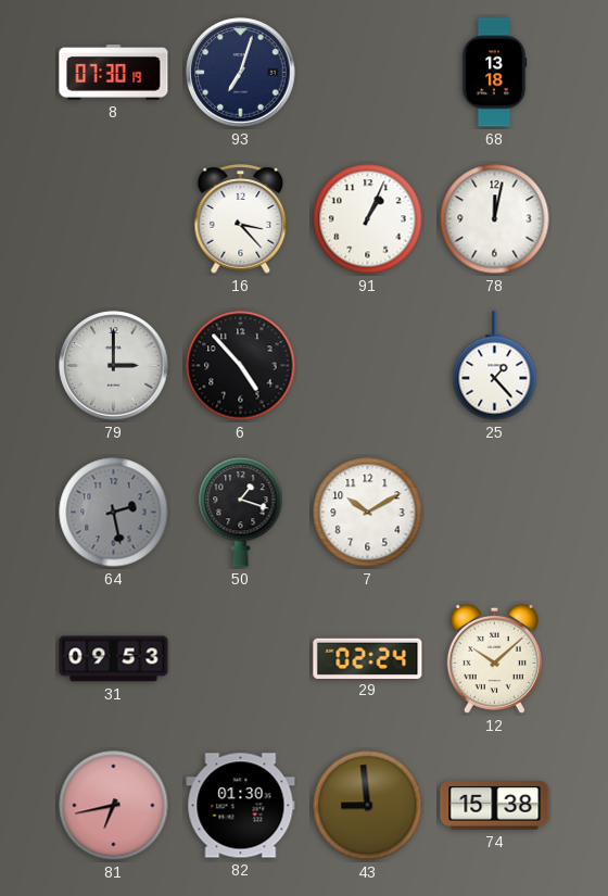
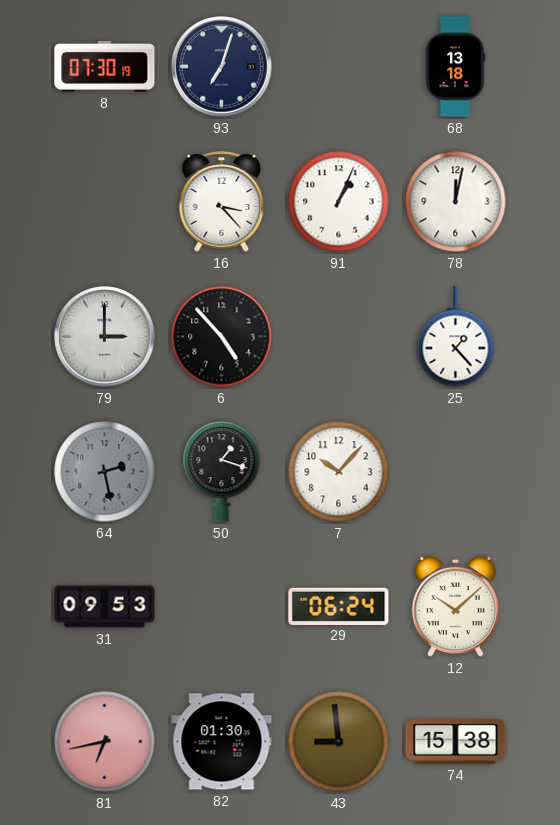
7: 10:10 -> 10:07
29: 02:24 -> 06:24
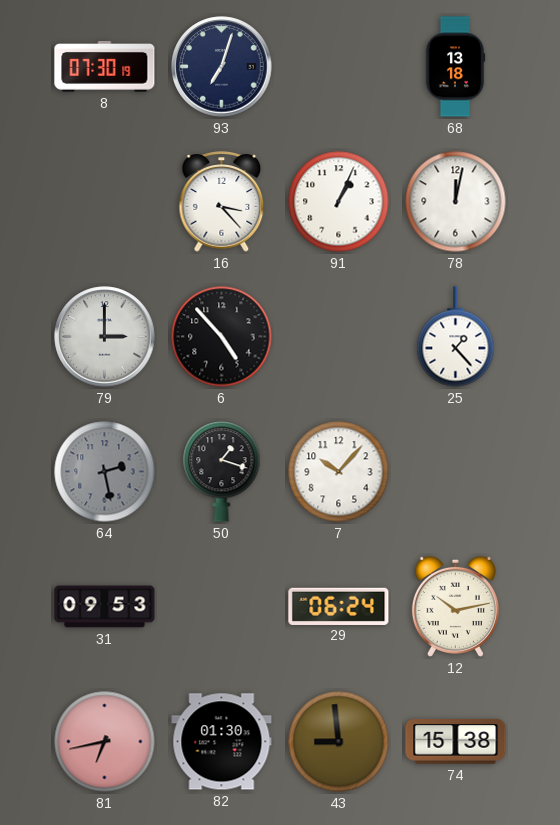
12: 10:08 -> 10:13
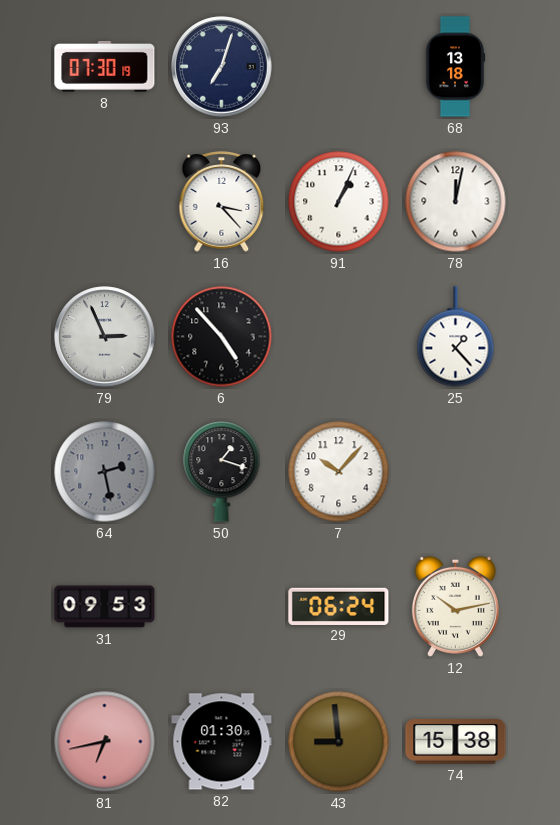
79: 3:00 -> 2:56
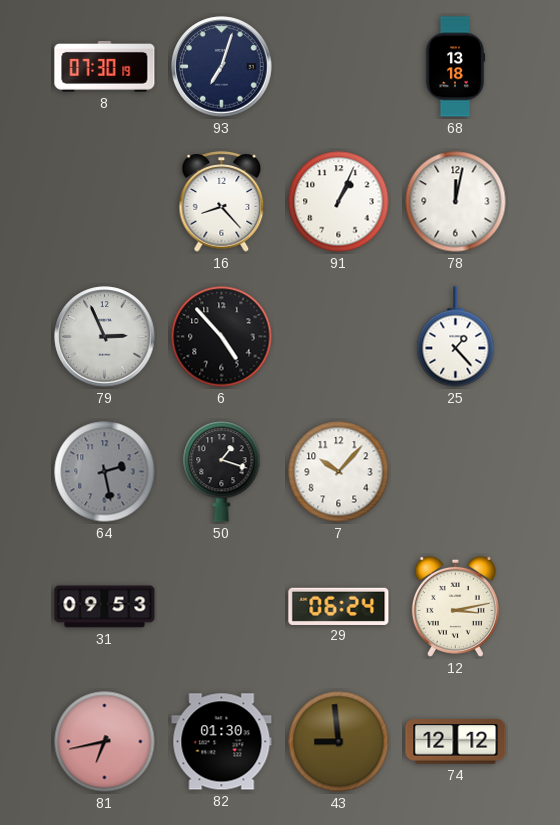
16: 3:23 -> 8:23
12: 10:13 -> 3:13
74: 15:38 -> 12:12
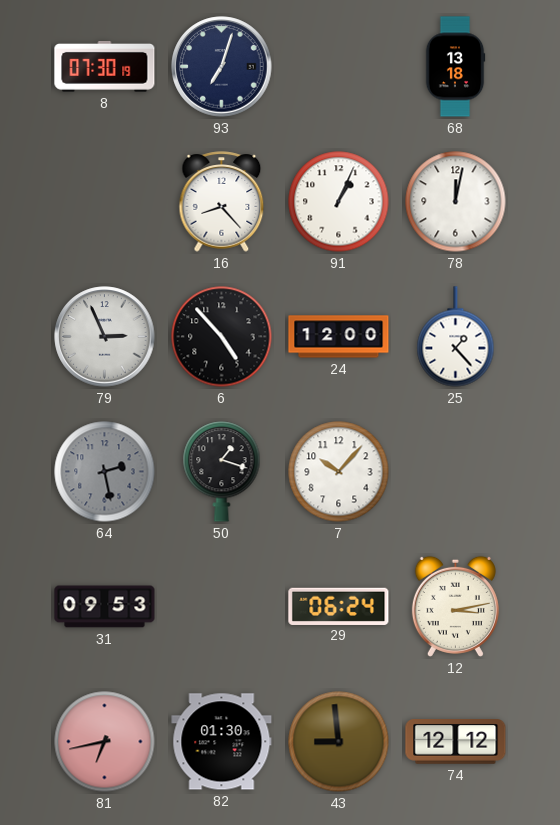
24: none -> 12:00
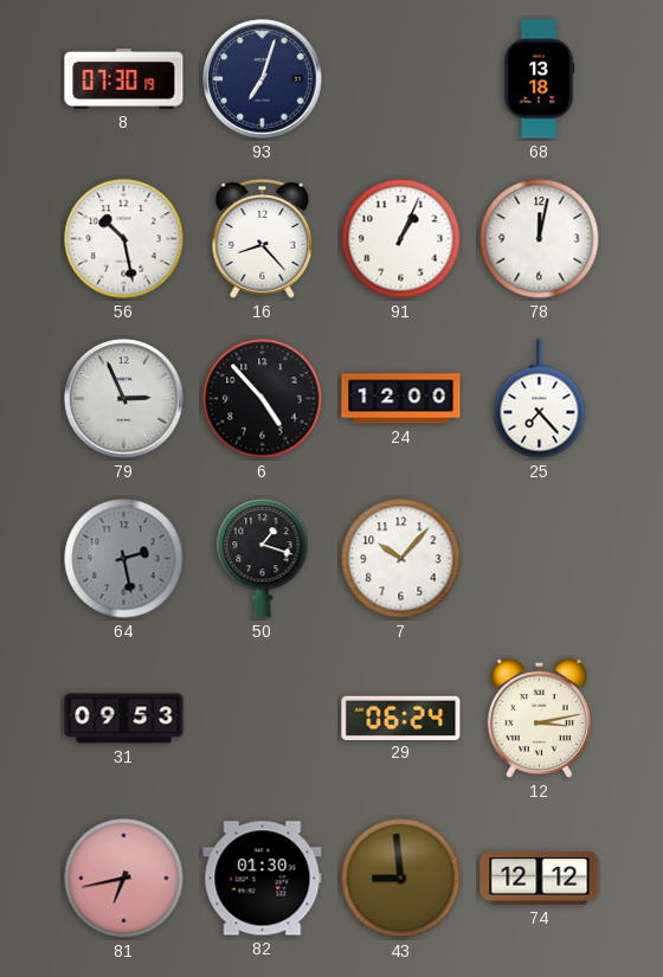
56: none -> 10:28
25: 1:23 -> 7:23
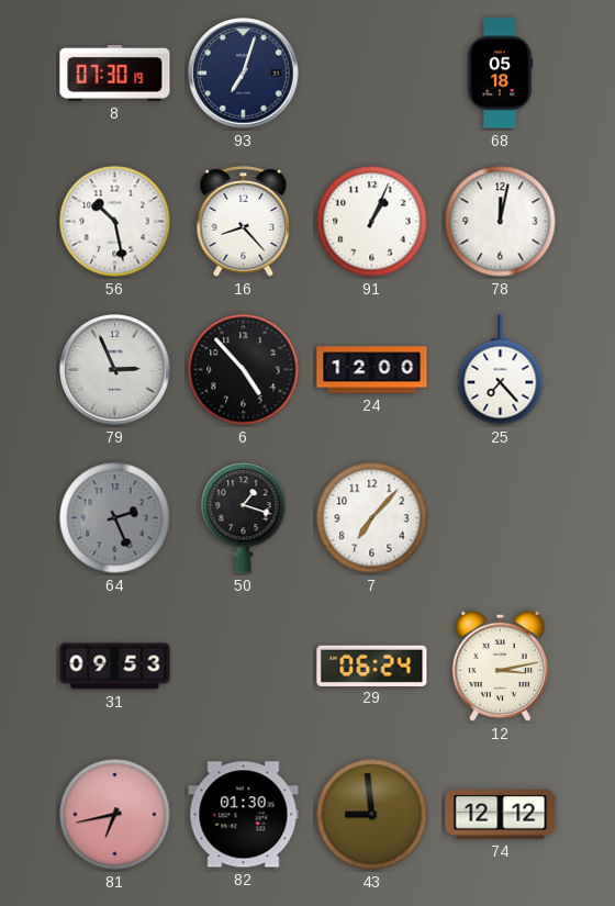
68: 13:18 -> 05:18
64: 2:28 -> 2:26
7: 10:07 -> 7:07
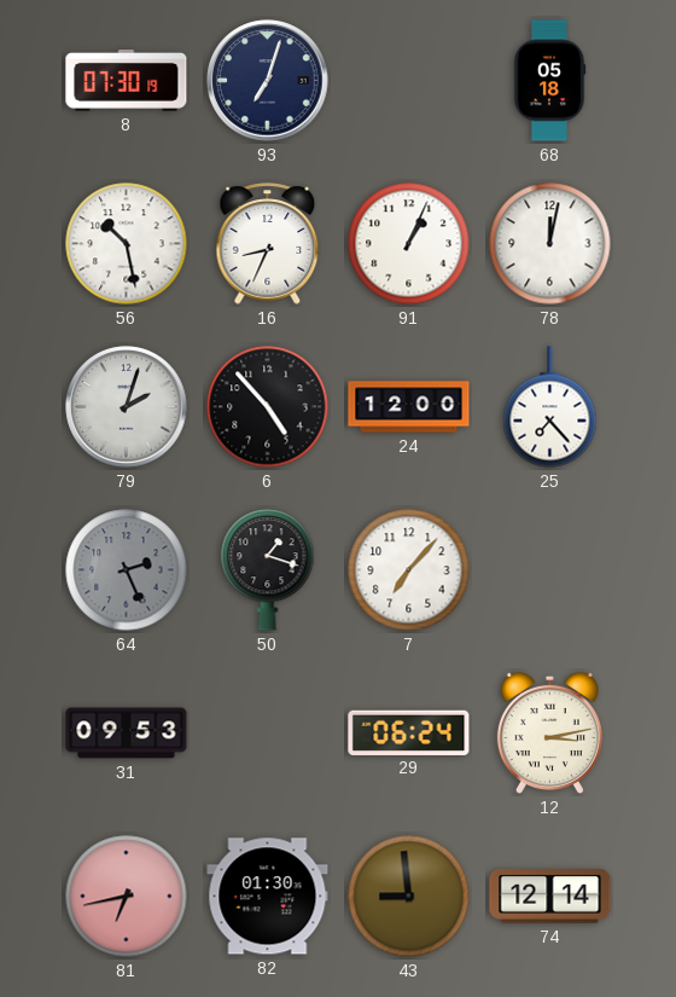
16: 8:23 -> 8:34
79: 2:56 -> 2:03
74: 12:12 -> 12:14
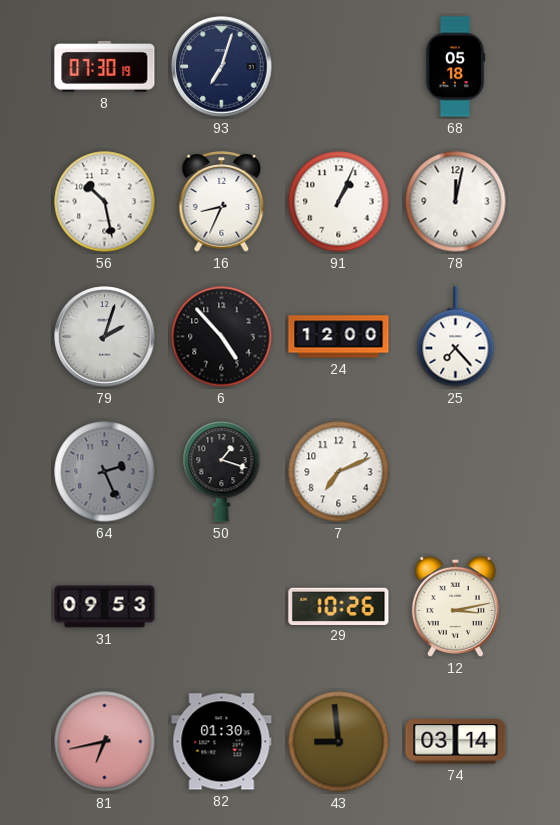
7: 7:07 -> 7:11
29: 06:24 -> 10:26
74: 12:14 -> 03:14
